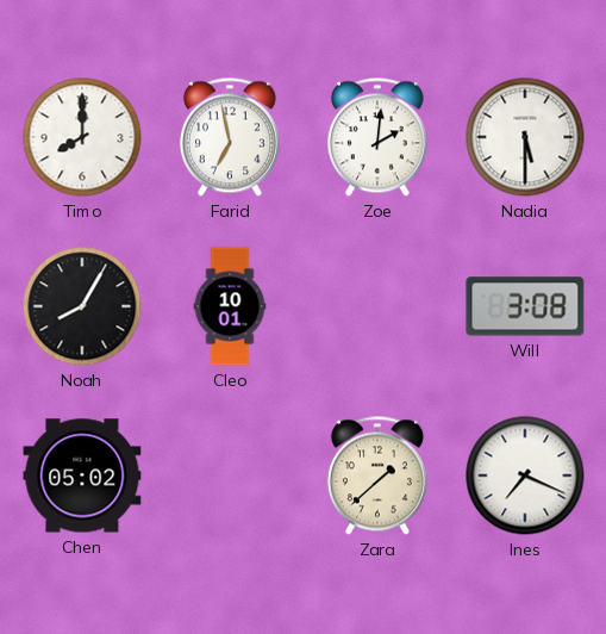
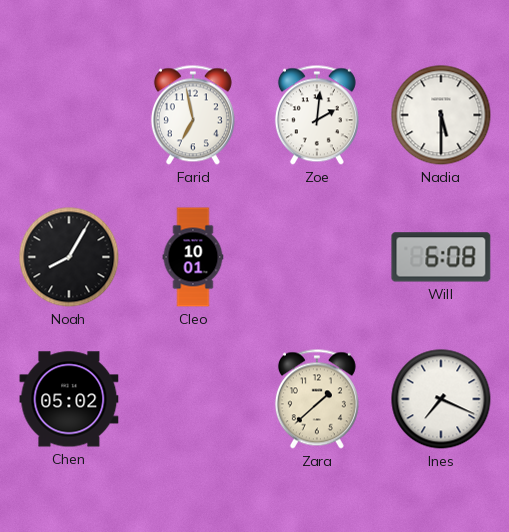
Timo: 8:00 -> none
Will: 3:08 -> 6:08
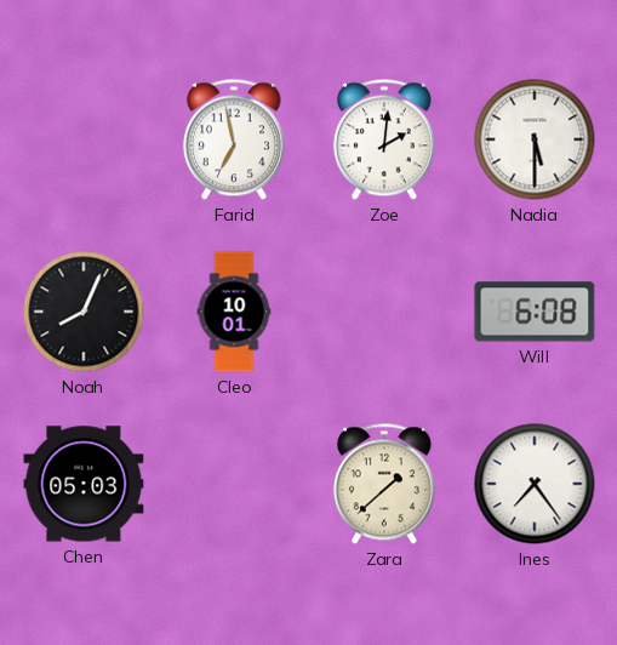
Noah: 8:05 -> 8:04
Chen: 05:02 -> 05:03
Ines: 7:19 -> 7:24
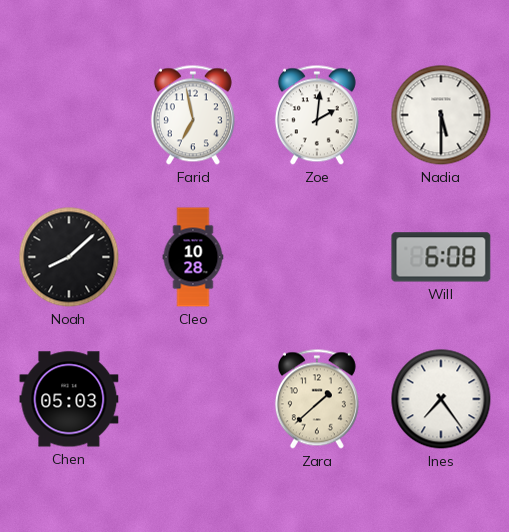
Noah: 8:04 -> 8:08
Cleo: 10:01 -> 10:28
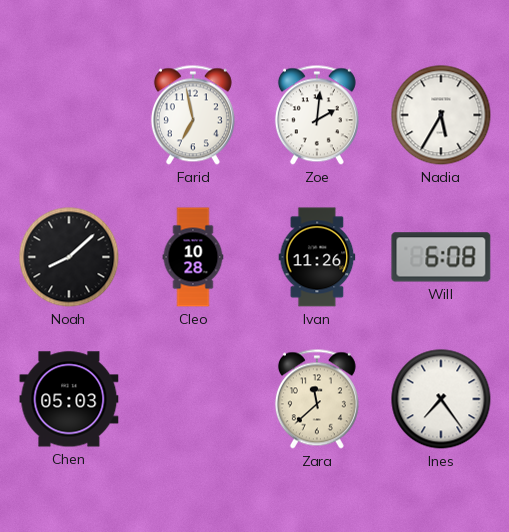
Nadia: 5:30 -> 5:35
Ivan: none -> 11:26
Zara: 1:38 -> 11:38
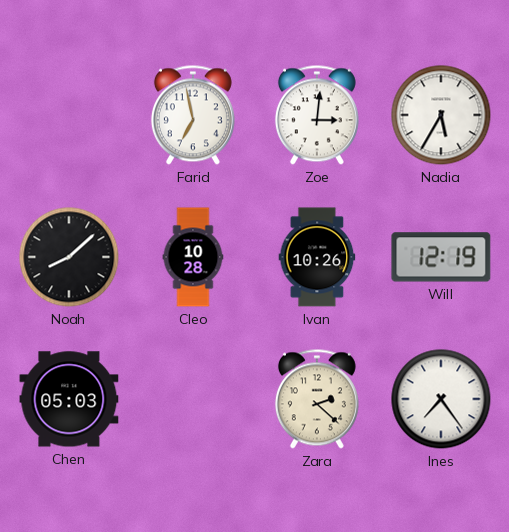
Zoe: 2:01 -> 3:01
Ivan: 11:26 -> 10:26
Will: 6:08 -> 12:19
Zara: 11:38 -> 2:22
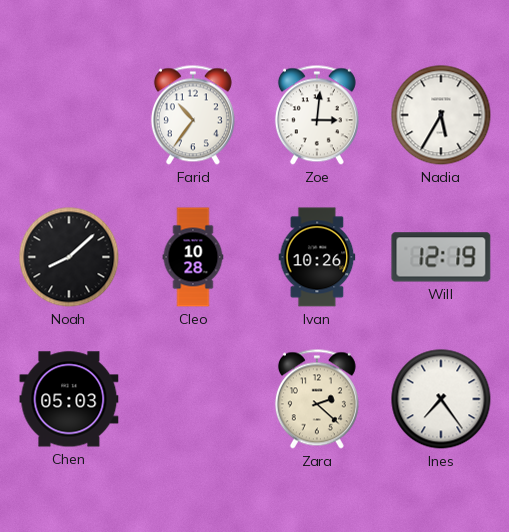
Farid: 6:58 -> 10:36
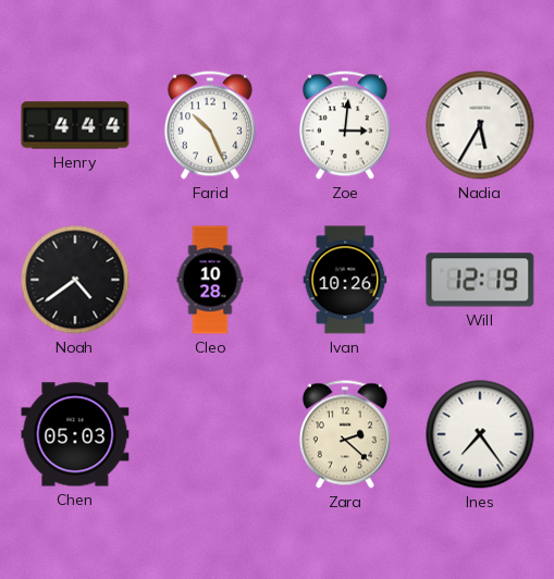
Henry: none -> 4:44
Farid: 10:36 -> 10:26
Noah: 8:08 -> 4:39
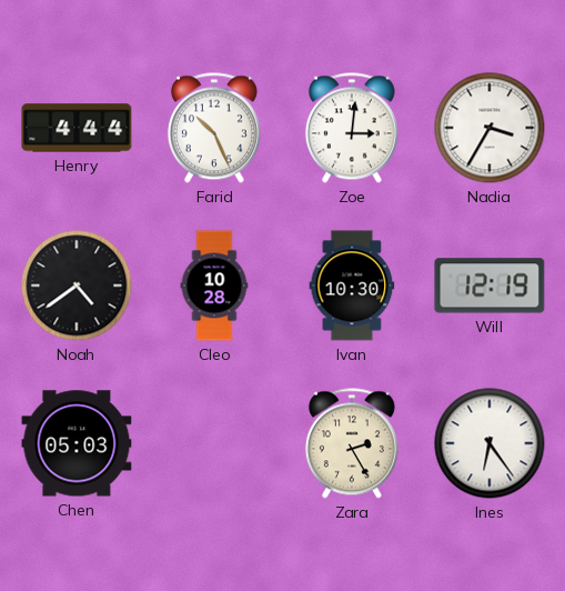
Nadia: 5:35 -> 3:35
Ivan: 10:26 -> 10:30
Zara: 2:22 -> 2:25
Ines: 7:24 -> 6:24
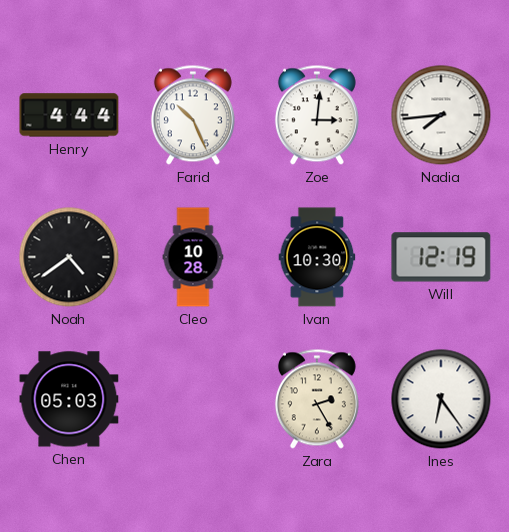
Nadia: 3:35 -> 7:44
